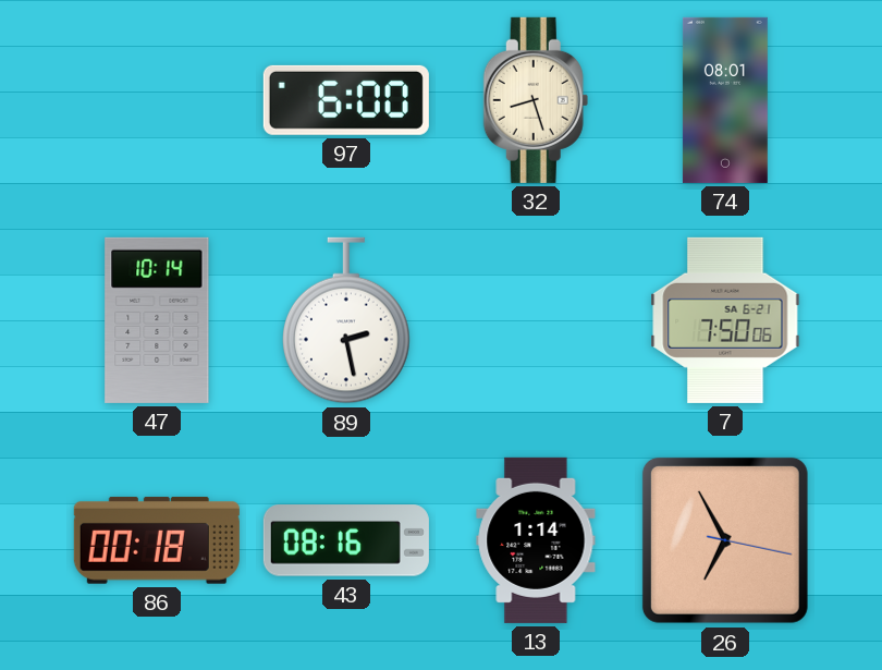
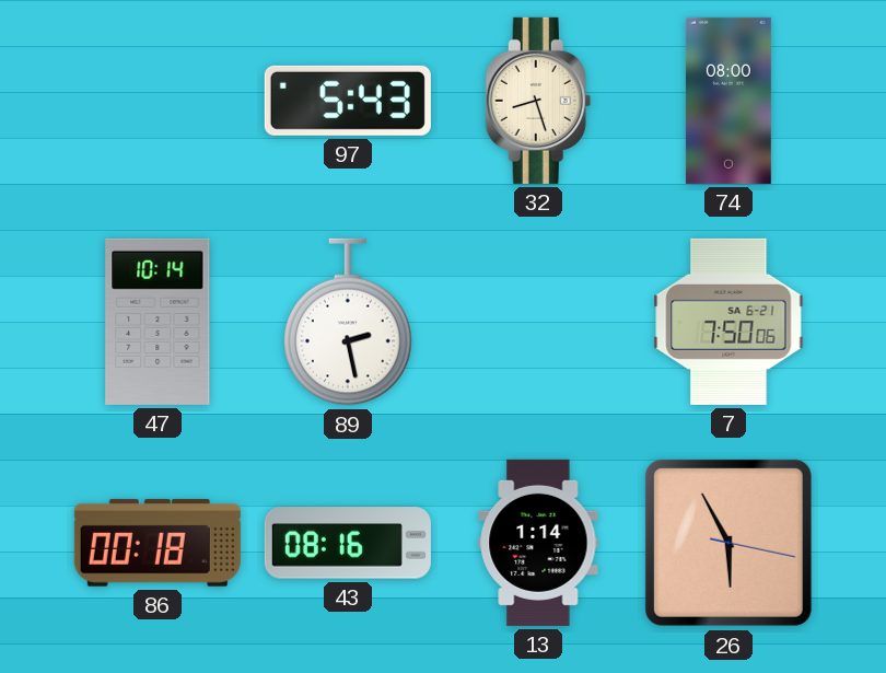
97: 6:00 -> 5:43
74: 08:01 -> 08:00
26: 6:55 -> 5:55
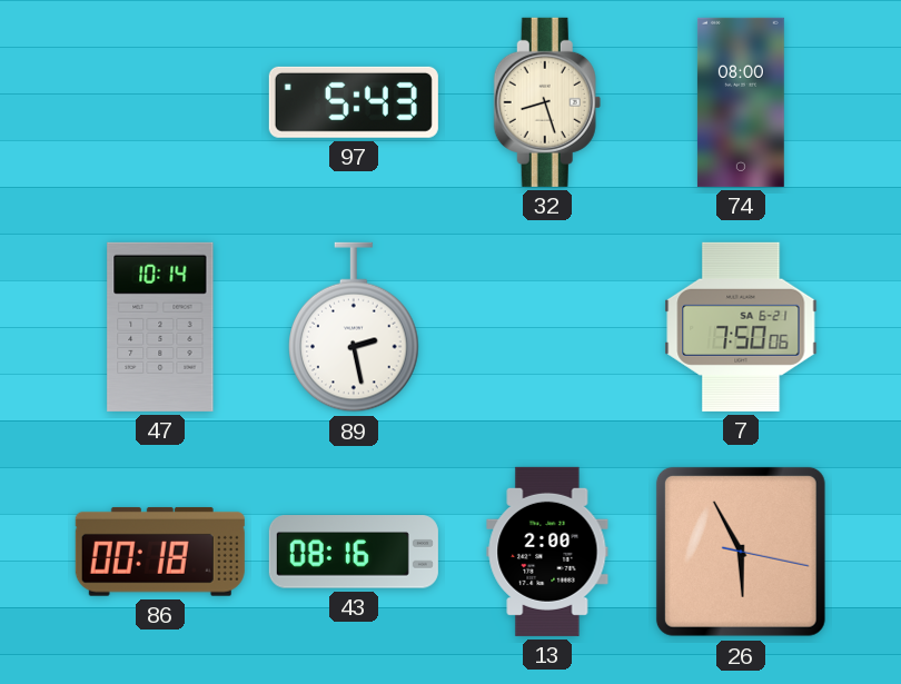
13: 1:14 -> 2:00
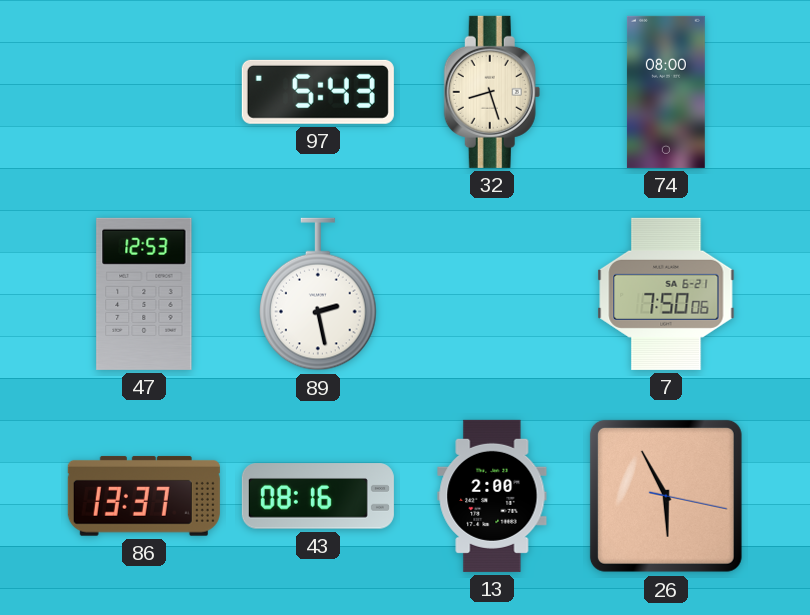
47: 10:14 -> 12:53
86: 00:18 -> 13:37
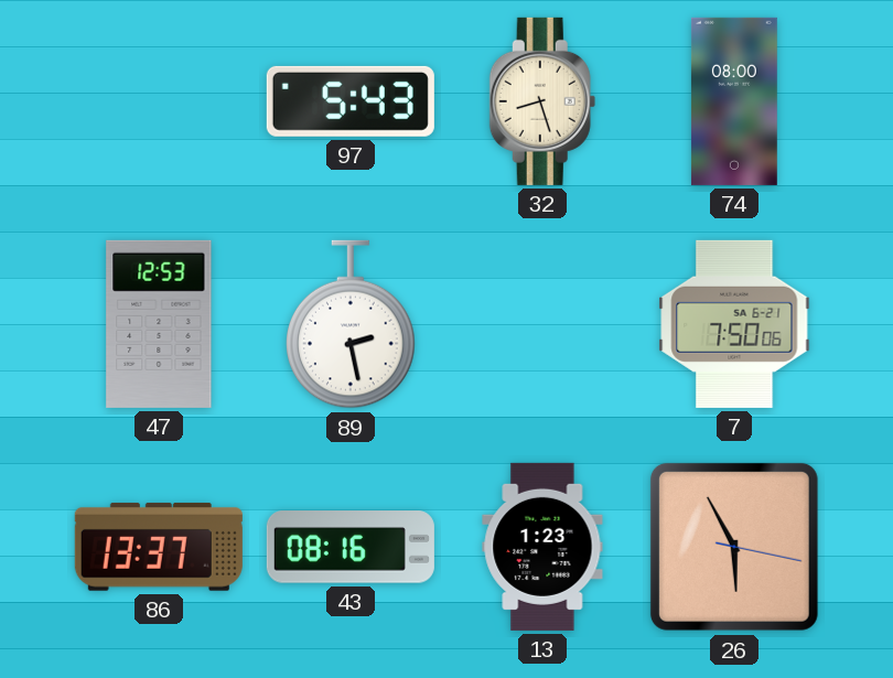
13: 2:00 -> 1:23
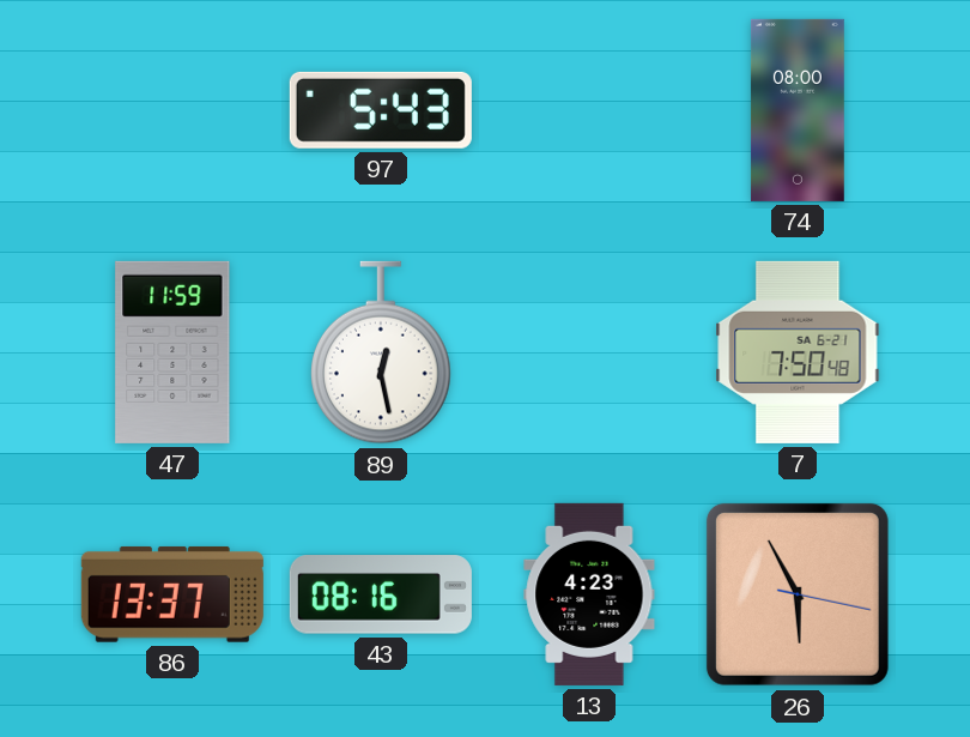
32: 8:27 -> none
47: 12:53 -> 11:59
89: 2:28 -> 12:28
7: 7:50:06 -> 7:50:48
13: 1:23 -> 4:23
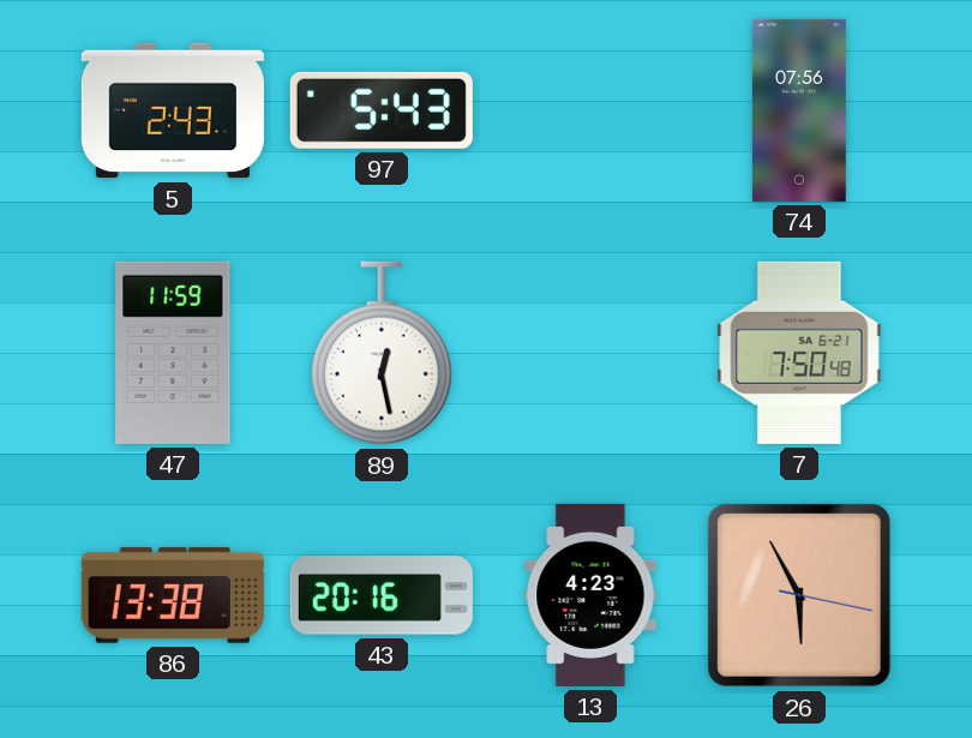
5: none -> 2:43
74: 08:00 -> 07:56
86: 13:37 -> 13:38
43: 08:16 -> 20:16
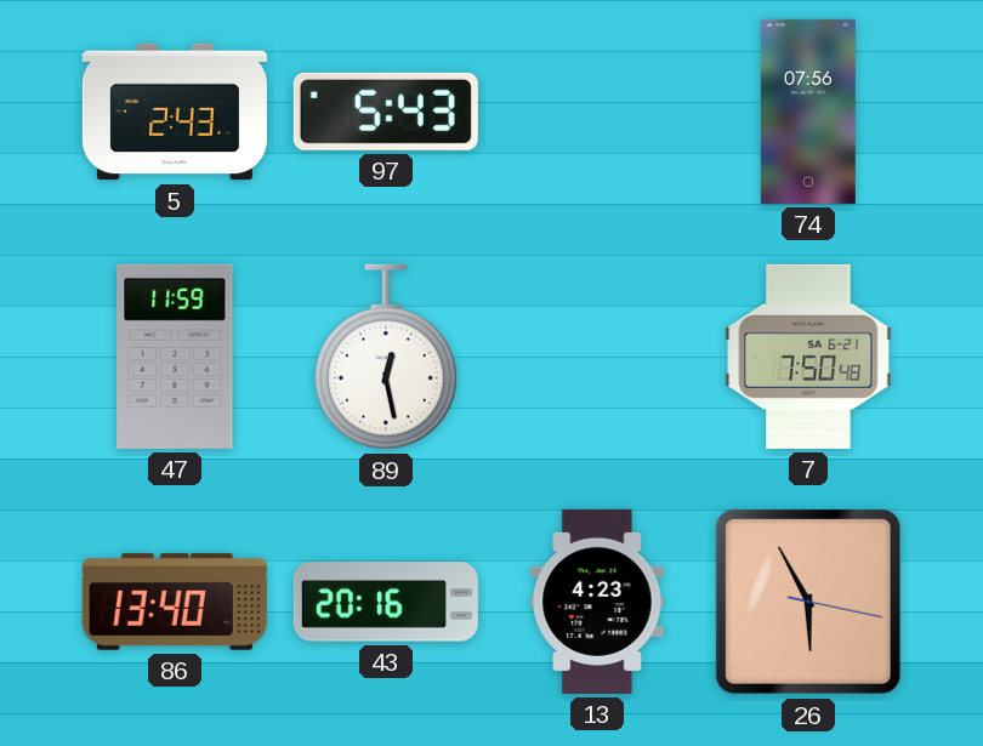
86: 13:38 -> 13:40
